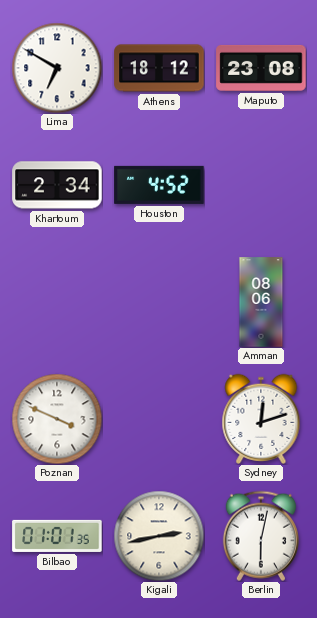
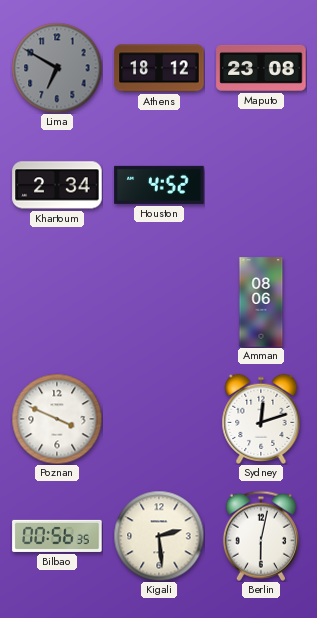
Lima dial: white -> grey
Bilbao: 01:01 -> 00:56
Kigali: 2:43 -> 2:29
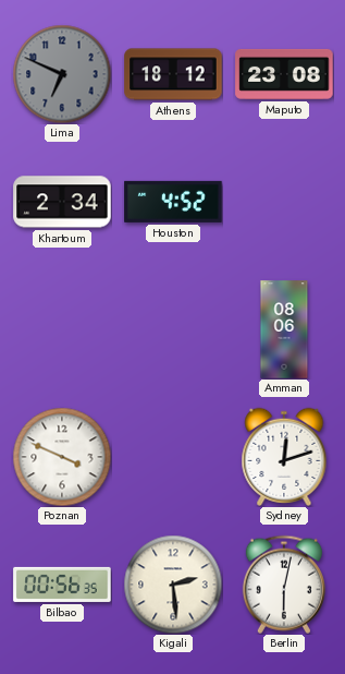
Lima: 6:50 -> 6:49
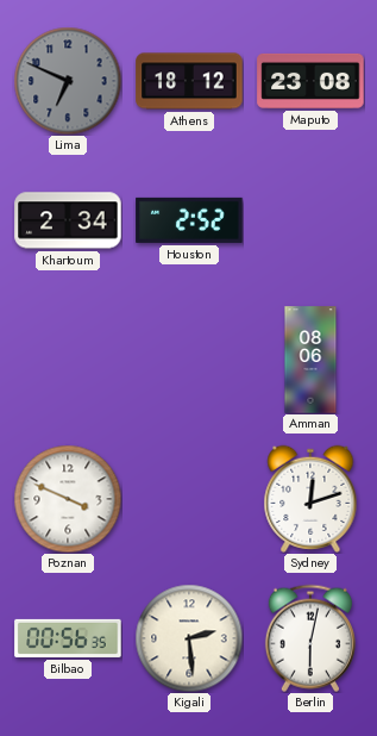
Houston: 4:52 -> 2:52
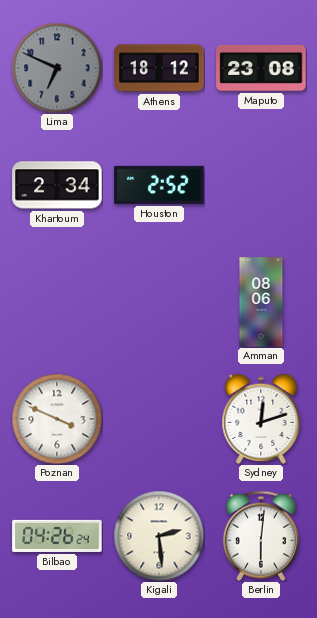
Bilbao: 00:56 -> 04:26
Berlin: 6:02 -> 6:01
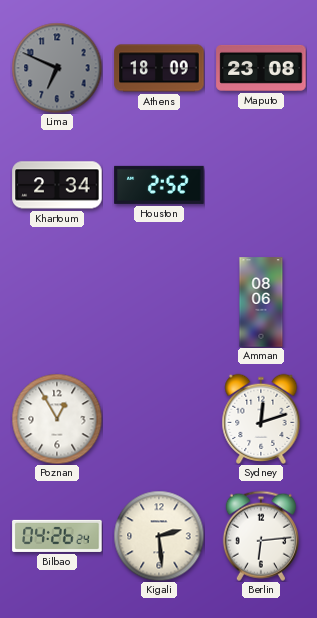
Athens: 18:12 -> 18:09
Poznan: 3:49 -> 12:55
Berlin: 6:01 -> 6:14
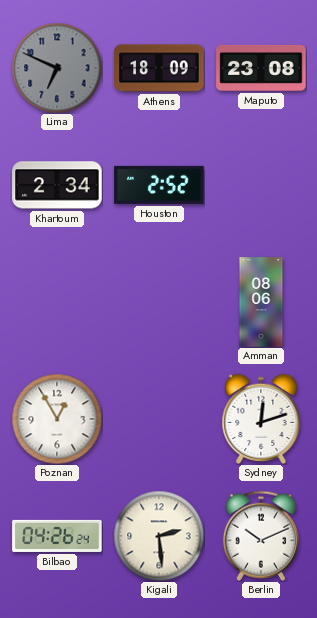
Berlin: 6:14 -> 10:11
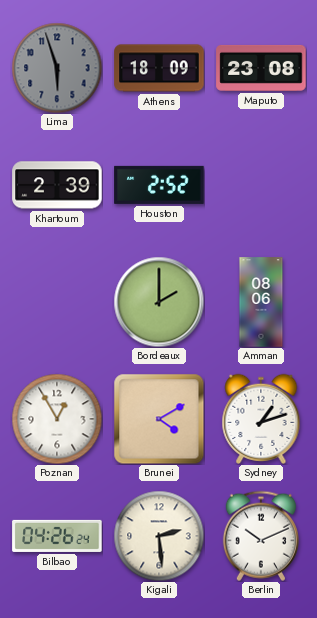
Lima: 6:49 -> 5:57
Khartoum: 2:34 -> 2:39
Bordeaux: none -> 2:00
Brunei: none -> 4:10
Sydney: 12:12 -> 1:12
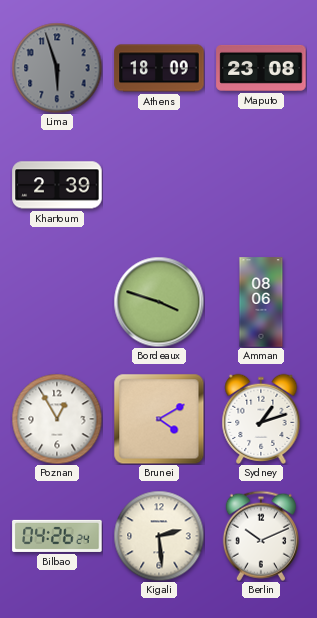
Houston: 2:52 -> none
Bordeaux: 2:00 -> 3:48
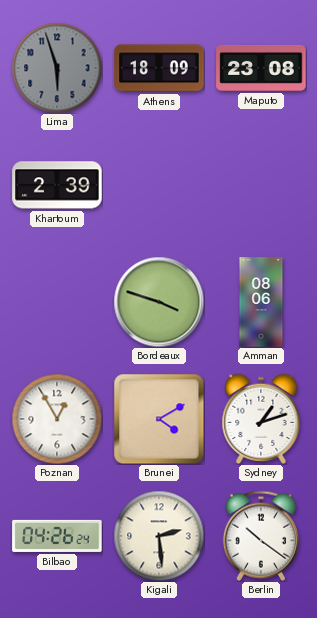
Berlin: 10:11 -> 10:21
